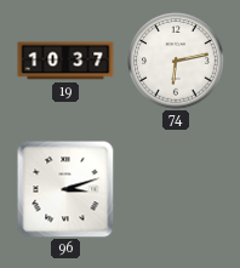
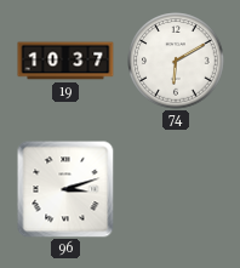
74: 6:13 -> 6:10
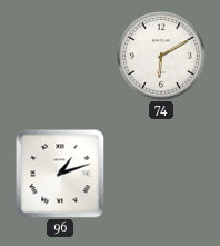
19: 10:37 -> none
96: 3:12 -> 1:12
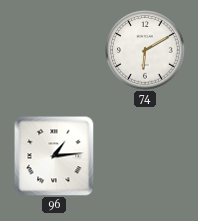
96: 1:12 -> 1:14
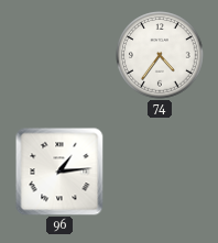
74: 6:10 -> 4:36
